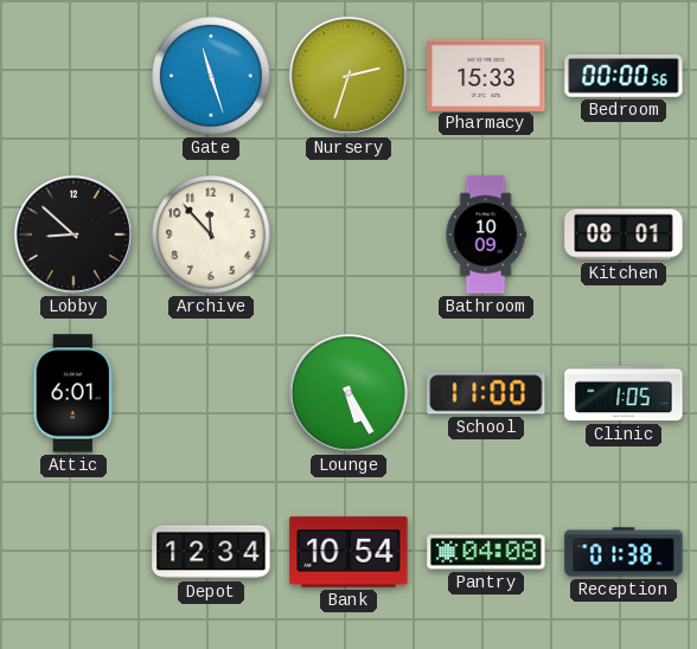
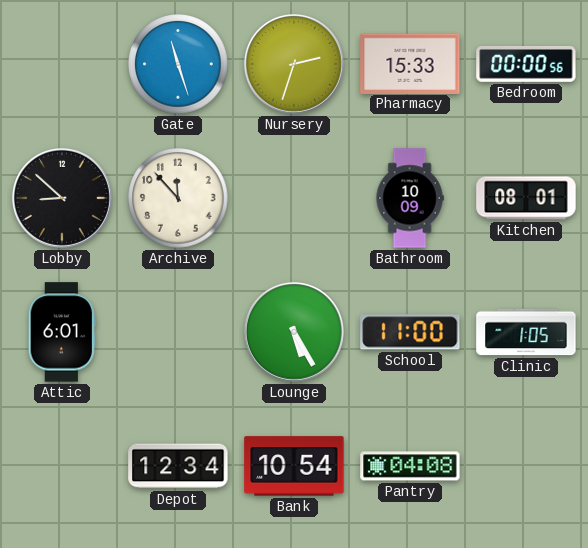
Reception: 01:38 -> none
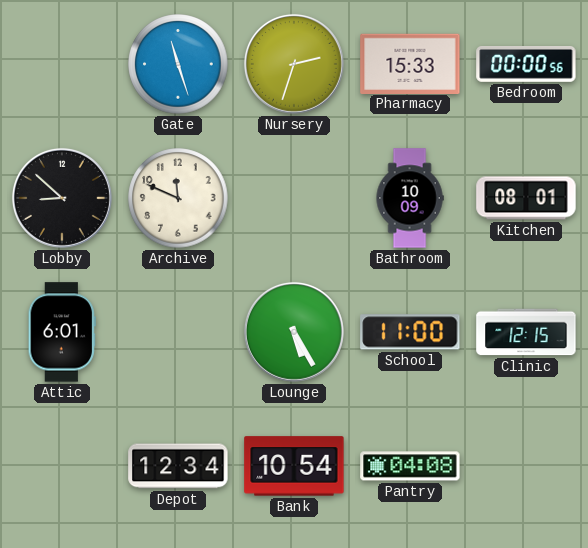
Archive: 11:53 -> 11:49
Clinic: 1:05 -> 12:15
